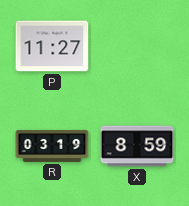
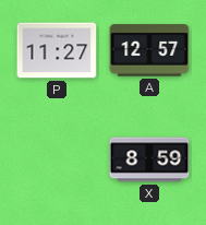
A: none -> 12:57
R: 03:19 -> none
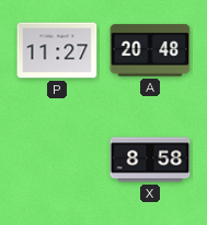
A: 12:57 -> 20:48
X: 8:59 -> 8:58
